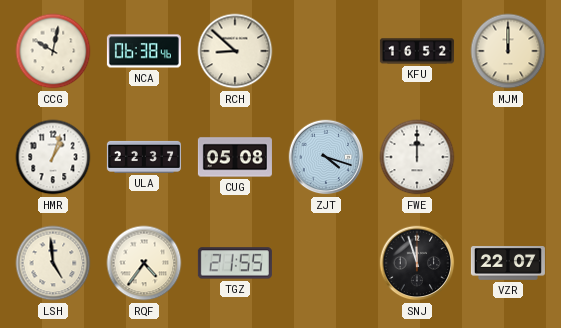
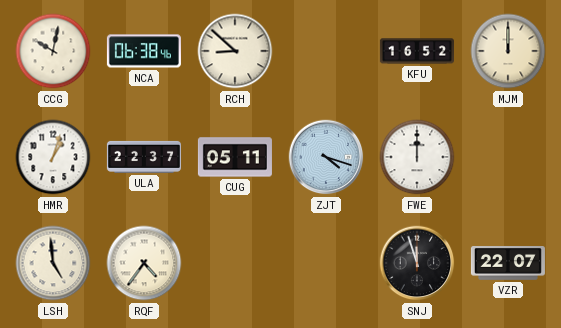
CUG: 05:08 -> 05:11
TGZ: 21:55 -> none
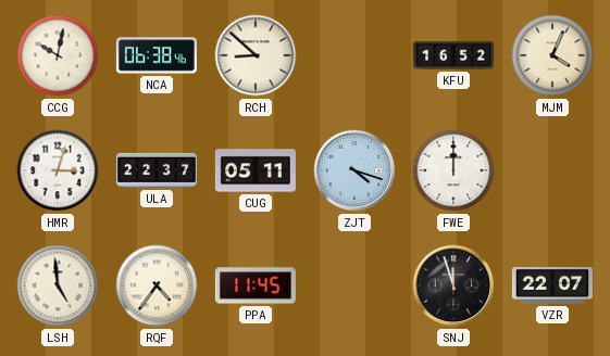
MJM: 12:00 -> 4:04
HMR: 1:03 -> 3:03
PPA: none -> 11:45
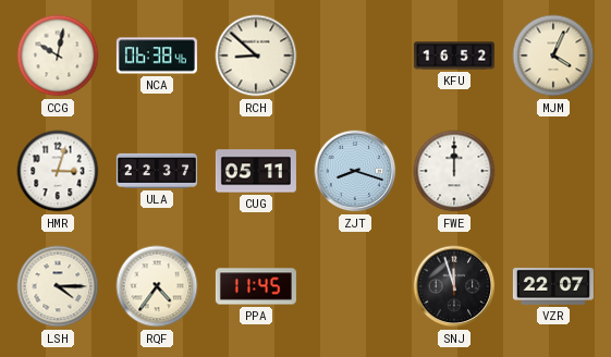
ZJT: 4:18 -> 8:18
LSH: 4:59 -> 4:15
